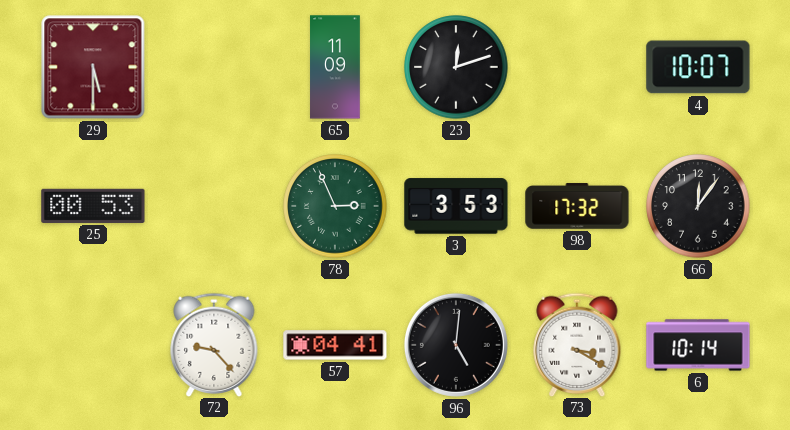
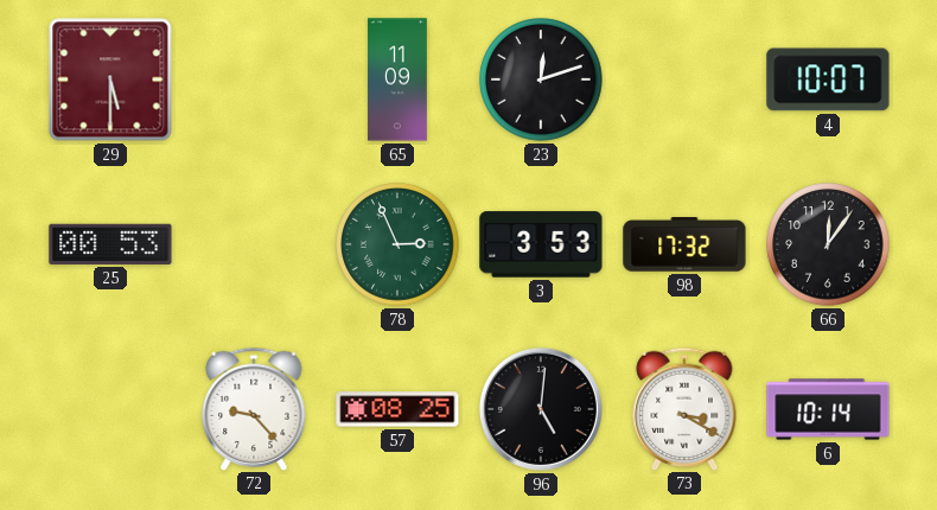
57: 04:41 -> 08:25
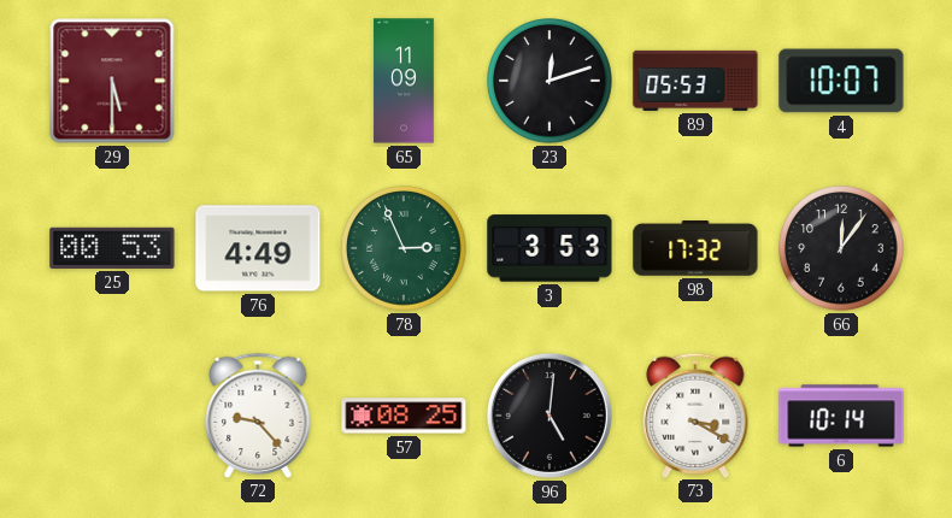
89: none -> 05:53
76: none -> 4:49
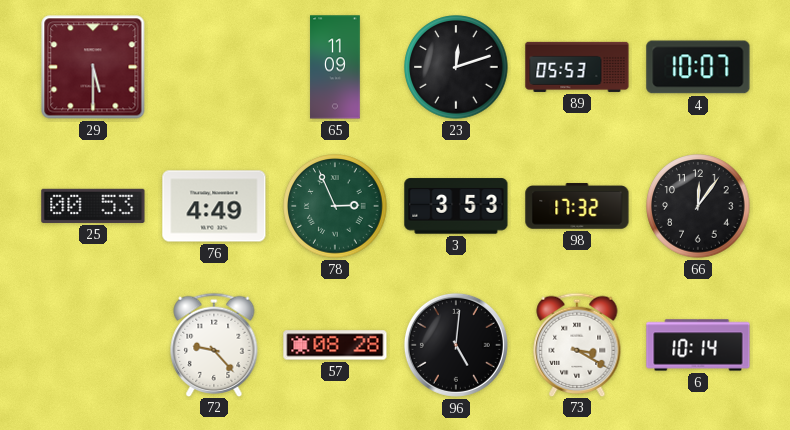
57: 08:25 -> 08:28
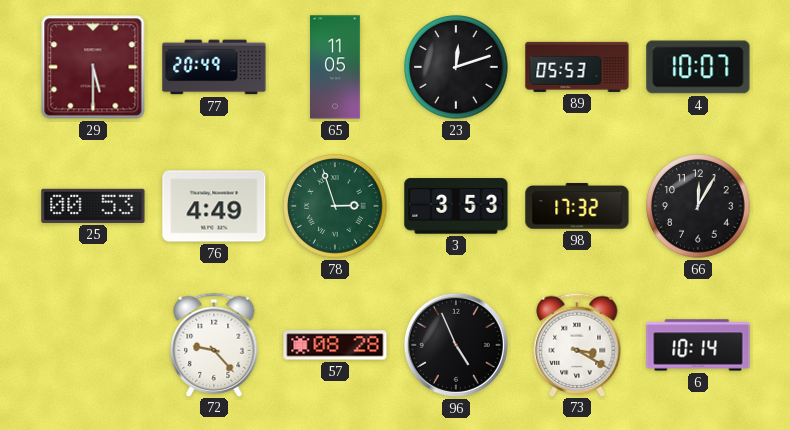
77: none -> 20:49
65: 11:09 -> 11:05
78: 2:56 -> 2:57
66: 12:06 -> 12:05
96: 5:01 -> 4:56
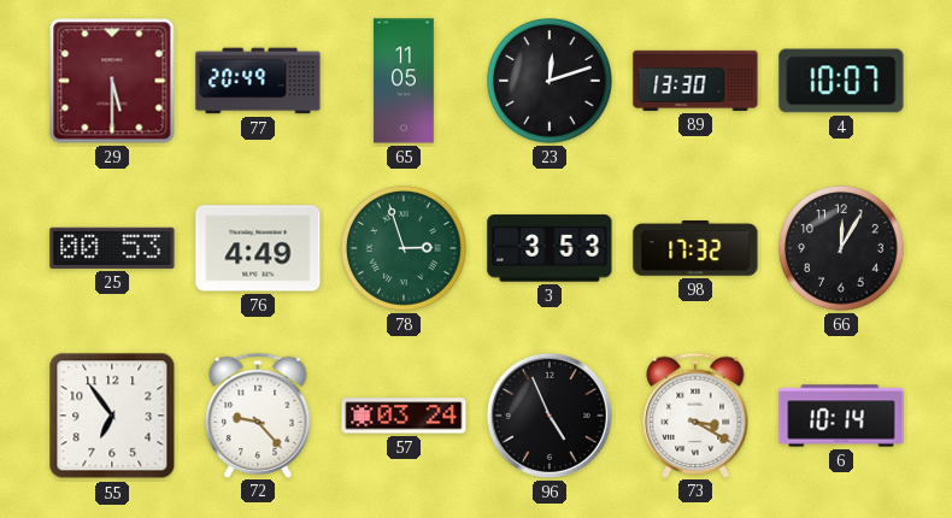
89: 05:53 -> 13:30
55: none -> 6:54
57: 08:28 -> 03:24
